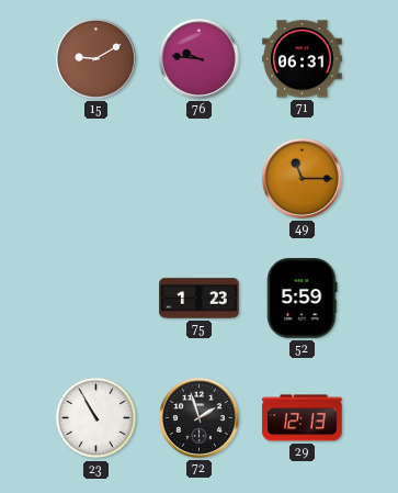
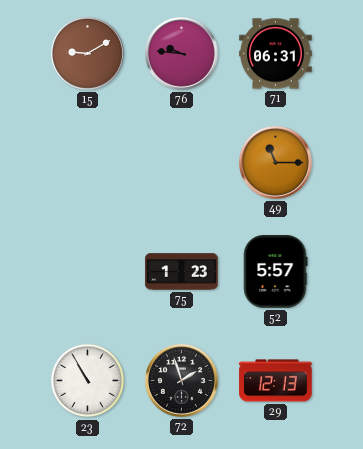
52: 5:59 -> 5:57
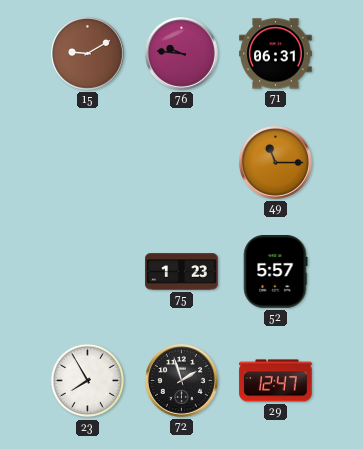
23: 10:55 -> 7:55
29: 12:13 -> 12:47
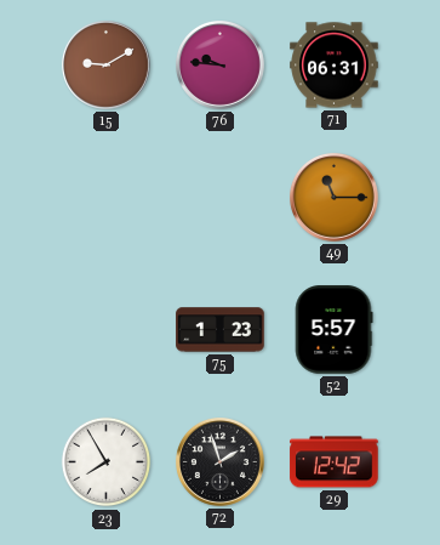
29: 12:47 -> 12:42
